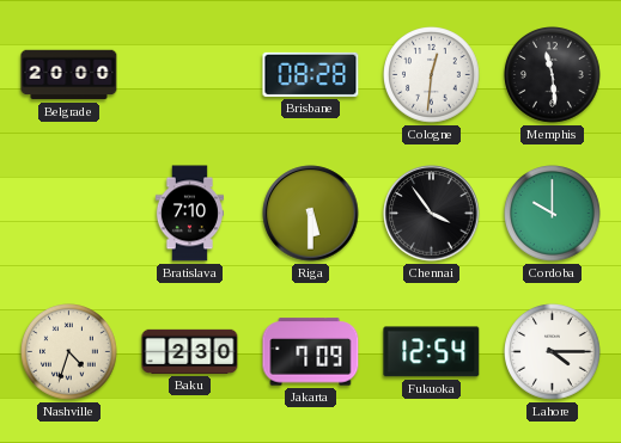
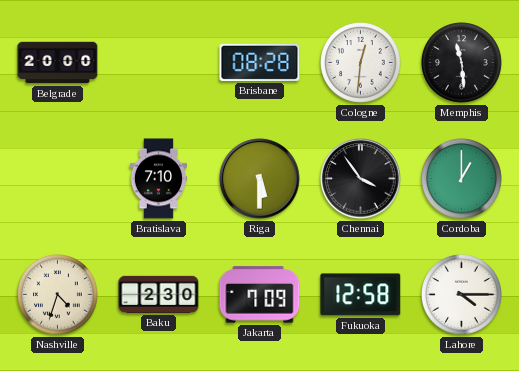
Cordoba: 10:00 -> 1:00
Fukuoka: 12:54 -> 12:58
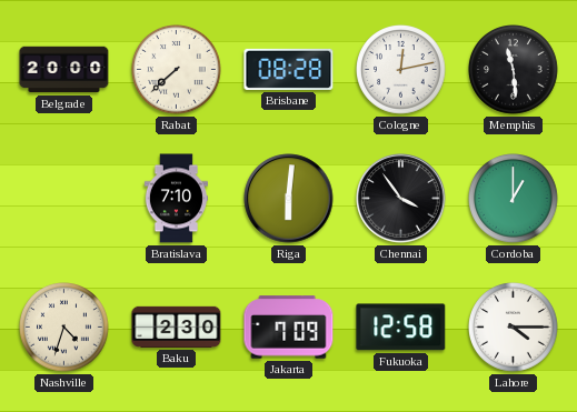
Rabat: none -> 7:38
Cologne: 12:31 -> 12:13
Riga: 5:30 -> 6:01
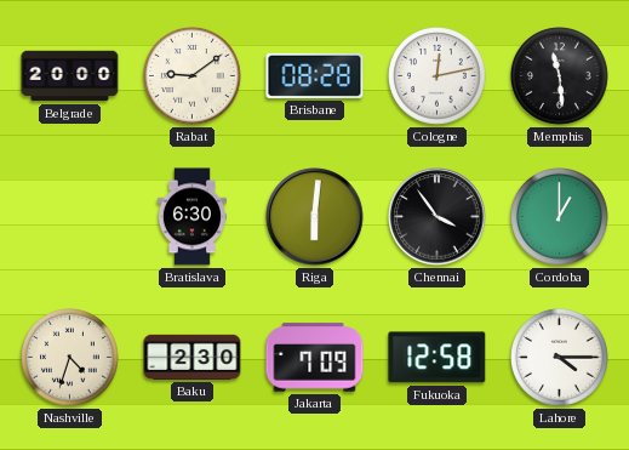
Rabat: 7:38 -> 9:09
Bratislava: 7:10 -> 6:30
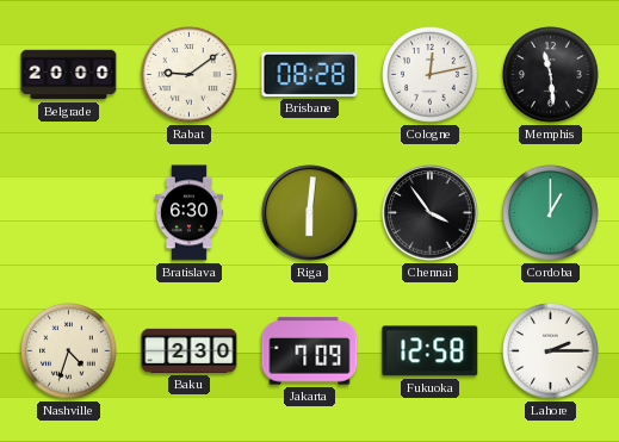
Lahore: 4:15 -> 2:15
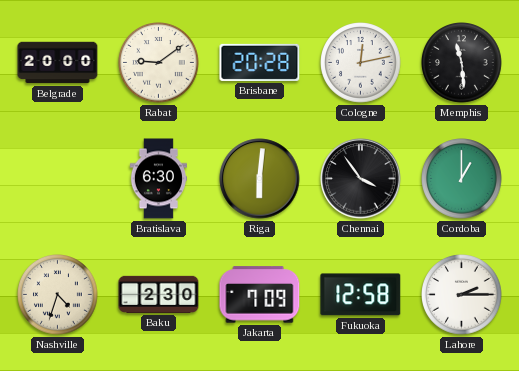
Brisbane: 08:28 -> 20:28
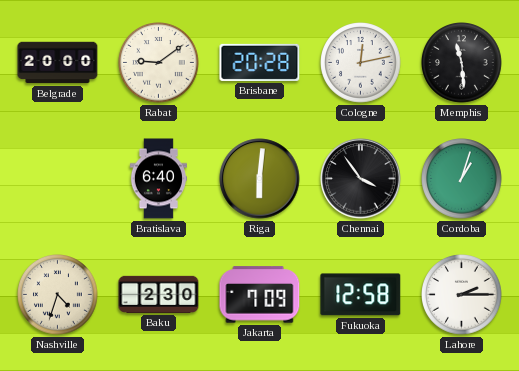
Bratislava: 6:30 -> 6:40
Cordoba: 1:00 -> 1:03
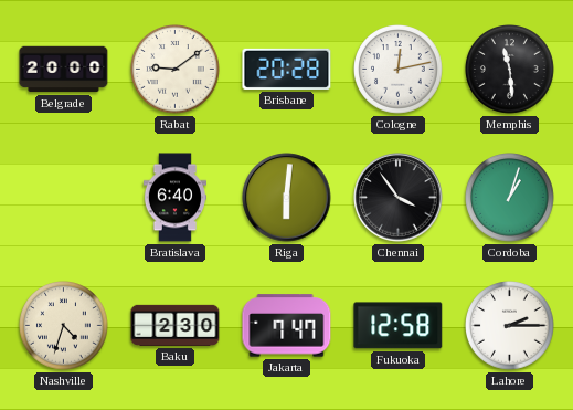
Jakarta: 7:09 -> 7:47
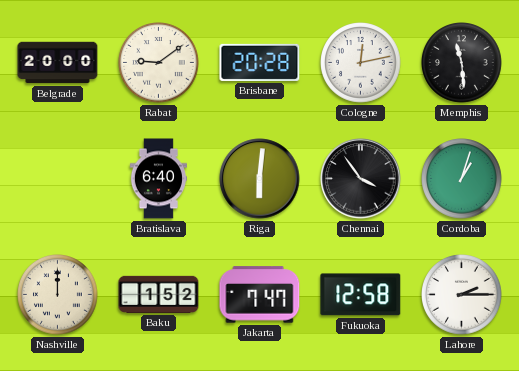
Nashville: 4:33 -> 12:00
Baku: 2:30 -> 1:52
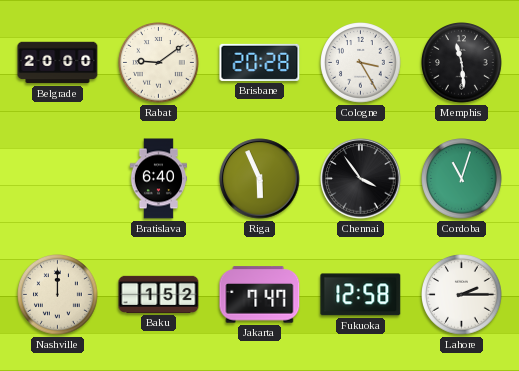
Cologne: 12:13 -> 3:25
Riga: 6:01 -> 5:56
Cordoba: 1:03 -> 11:03
